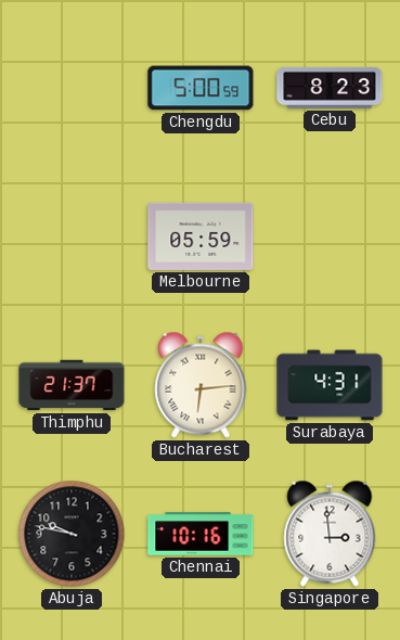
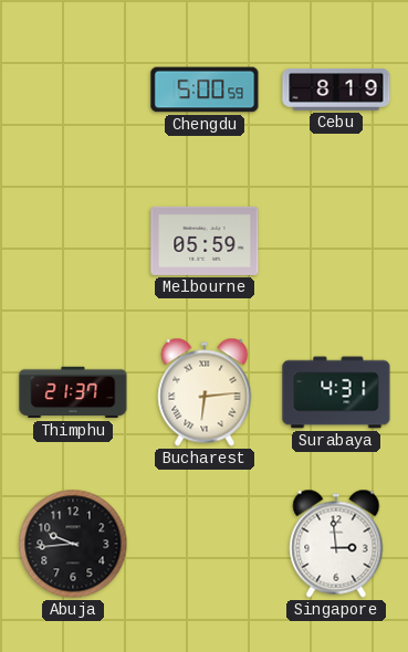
Cebu: 8:23 -> 8:19
Abuja: 9:47 -> 9:44
Chennai: 10:16 -> none
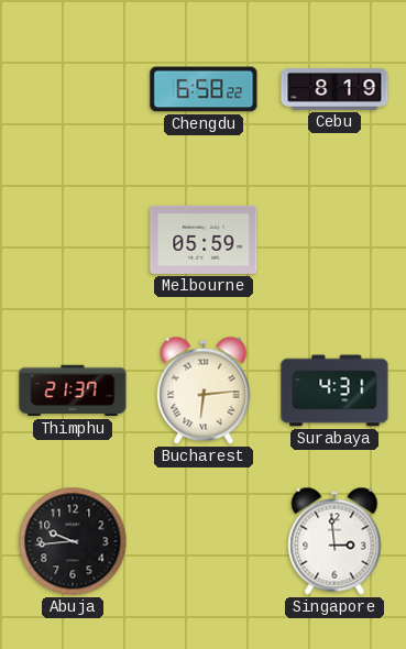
Chengdu: 5:00 -> 6:58
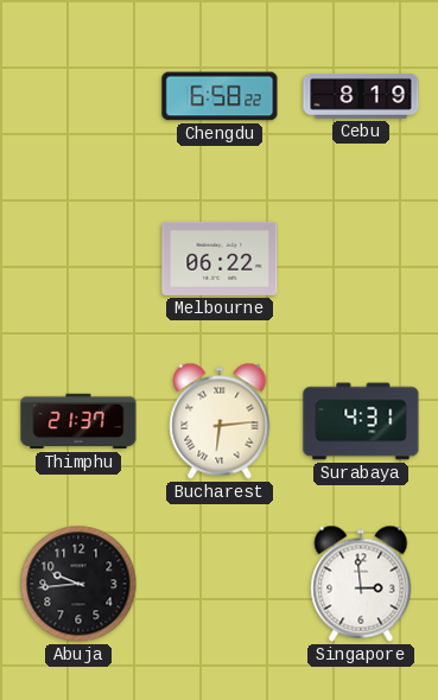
Melbourne: 05:59 -> 06:22
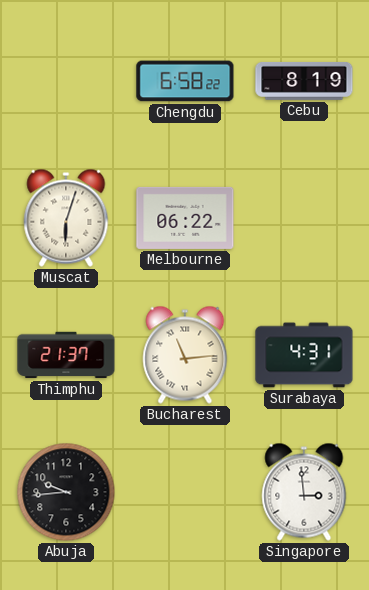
Muscat: none -> 6:03
Bucharest: 6:14 -> 11:14
